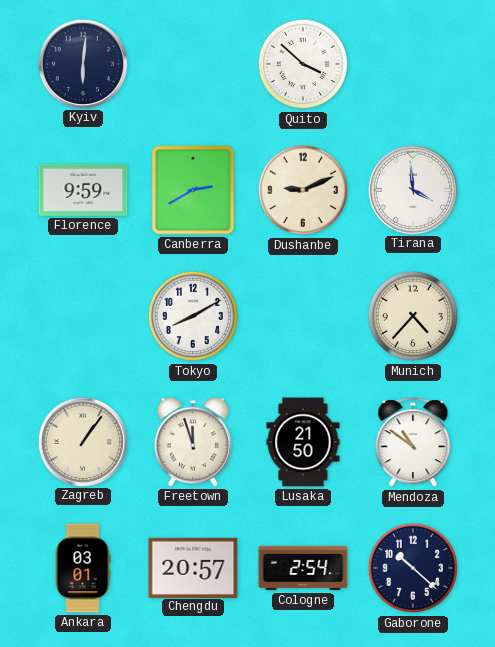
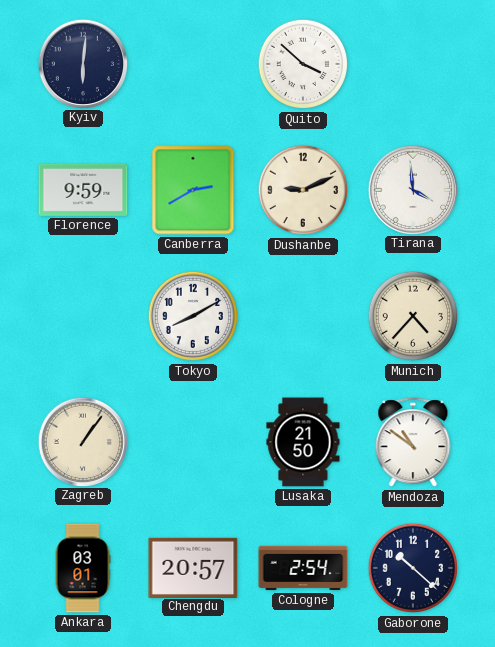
Freetown: 11:57 -> none
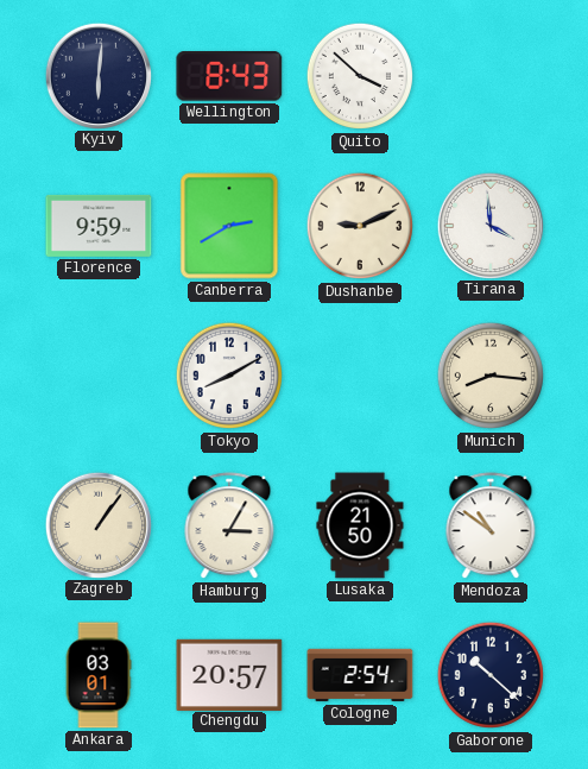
Wellington: none -> 8:43
Munich: 4:37 -> 8:16
Hamburg: none -> 3:05
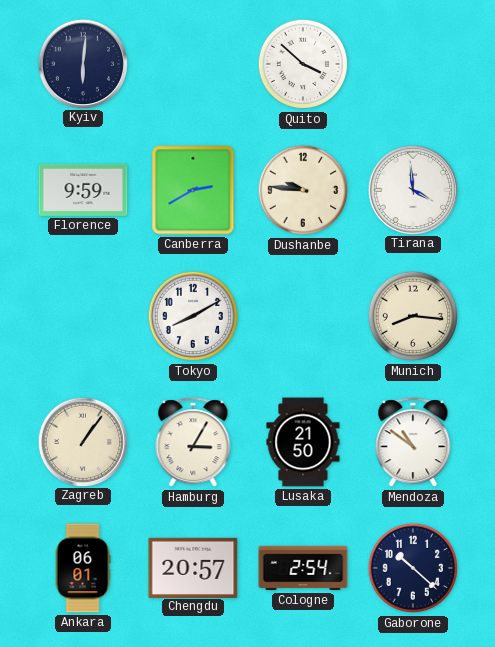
Wellington: 8:43 -> none
Dushanbe: 9:11 -> 9:46
Ankara: 03:01 -> 06:01
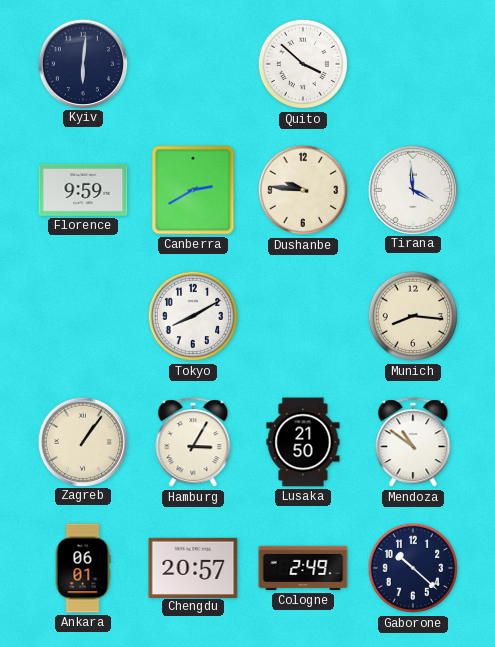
Cologne: 2:54 -> 2:49
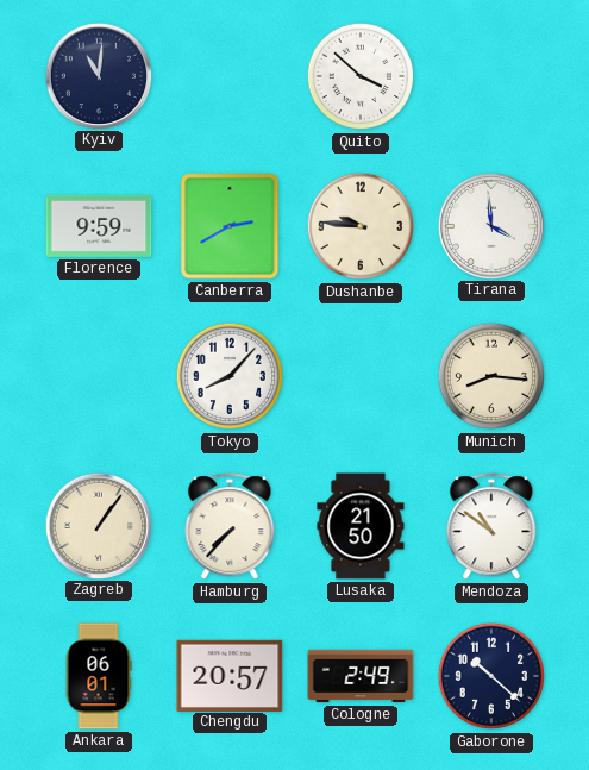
Kyiv: 6:01 -> 11:01
Tokyo: 8:10 -> 8:07
Hamburg: 3:05 -> 7:37
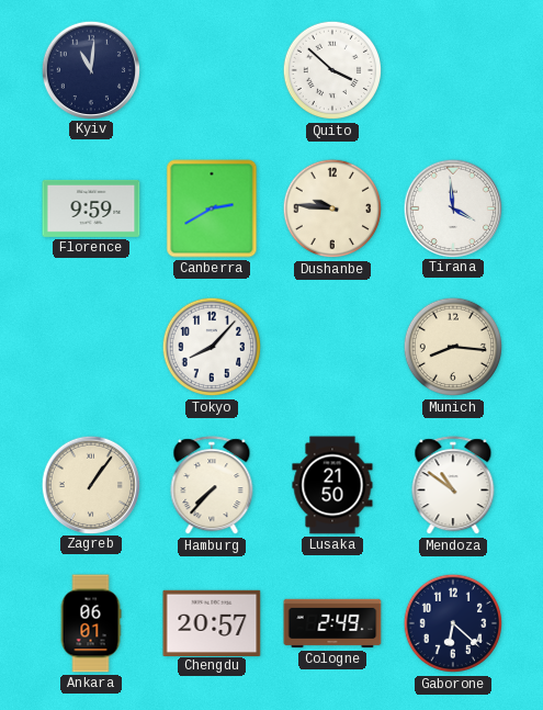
Gaborone: 10:22 -> 6:22
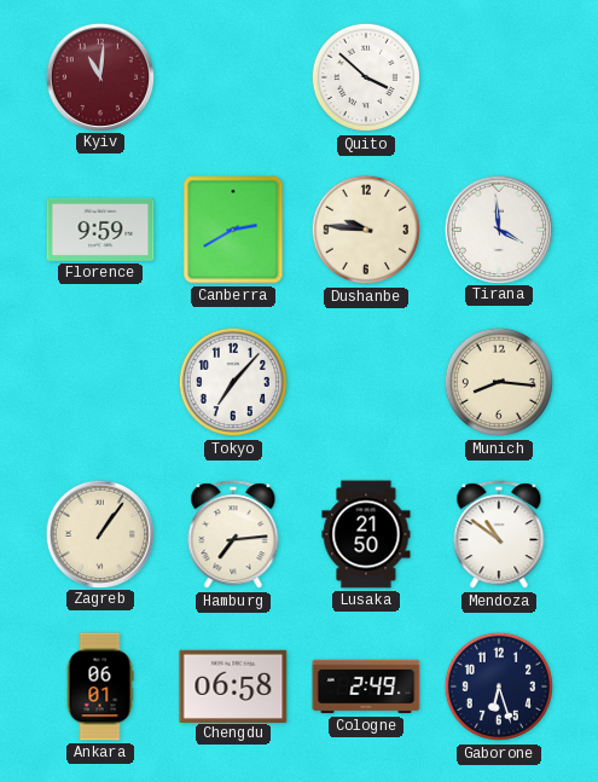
Kyiv dial: navy -> burgundy
Tokyo: 8:07 -> 7:07
Hamburg: 7:37 -> 7:14
Chengdu: 20:57 -> 06:58
Gaborone: 6:22 -> 6:27
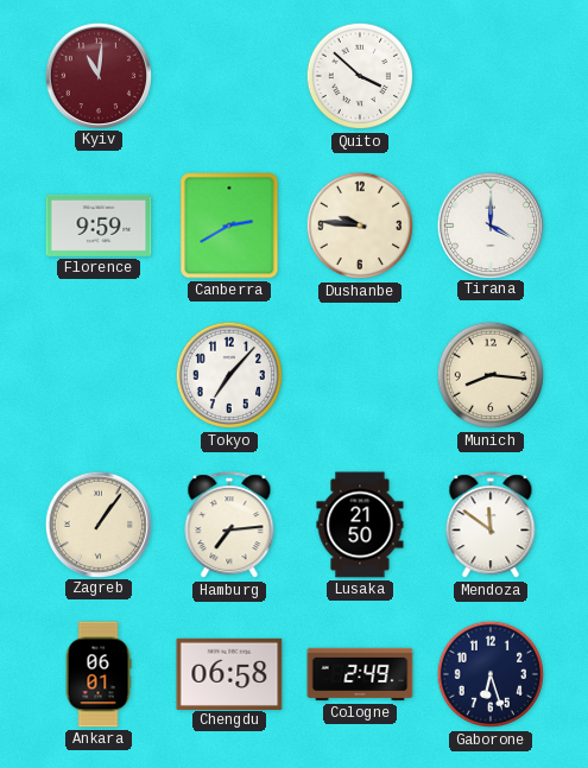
Tirana: 3:59 -> 4:00
Mendoza: 10:51 -> 11:51
